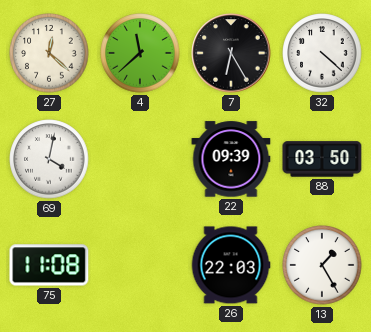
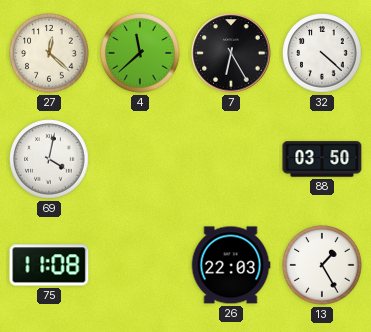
22: 09:39 -> none
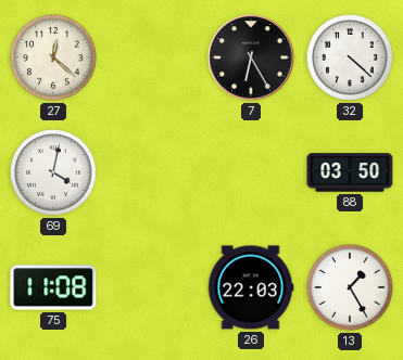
4: 11:38 -> none
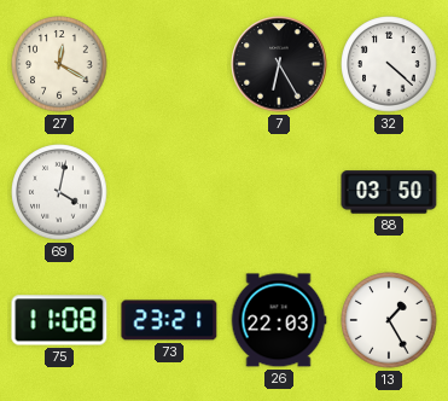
27: 12:22 -> 12:20
73: none -> 23:21
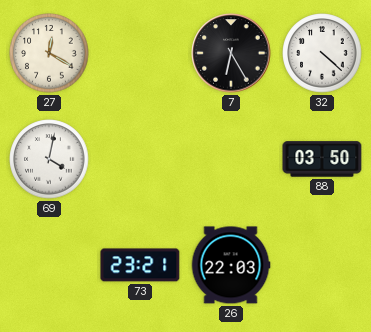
75: 11:08 -> none
13: 1:25 -> none
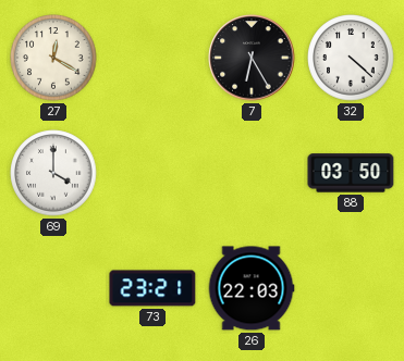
69: 4:02 -> 4:00
